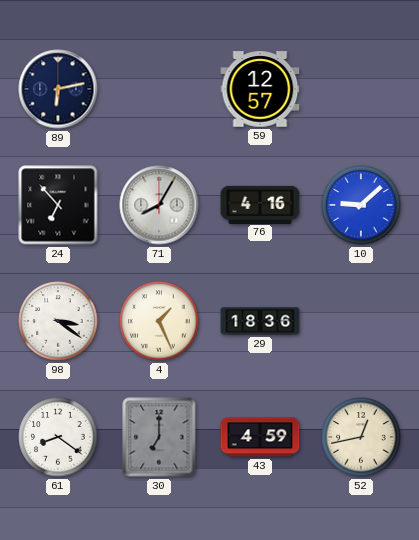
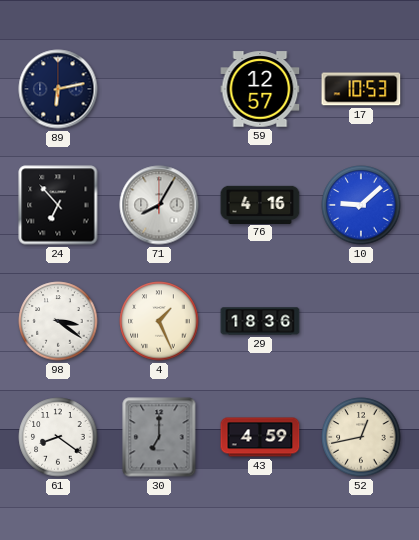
17: none -> 10:53
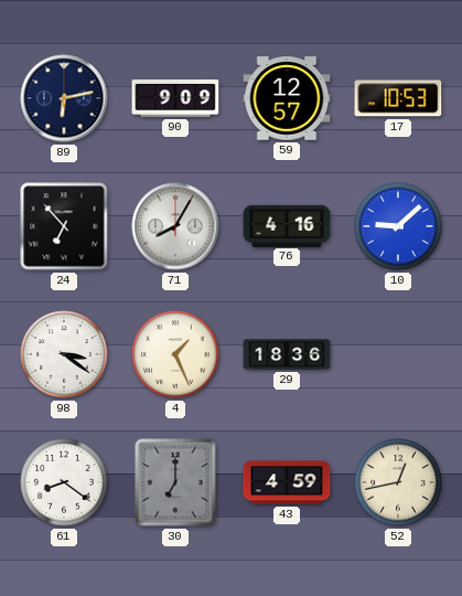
90: none -> 9:09
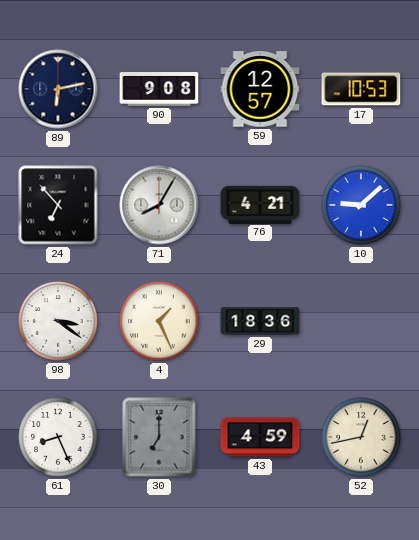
90: 9:09 -> 9:08
76: 4:16 -> 4:21
61: 8:21 -> 8:26
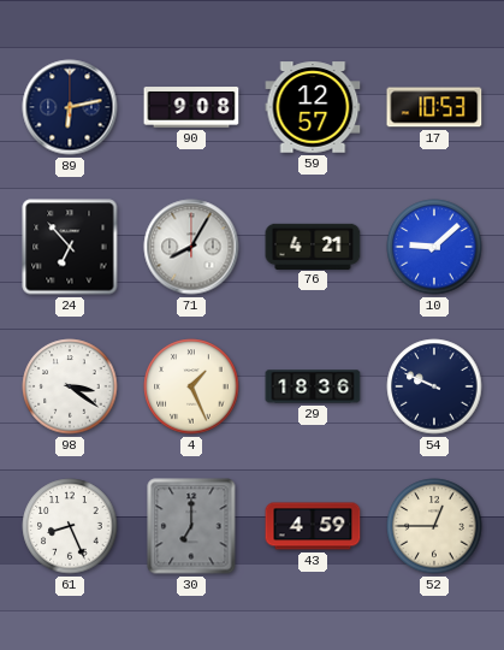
54: none -> 9:49
52: 12:43 -> 12:45
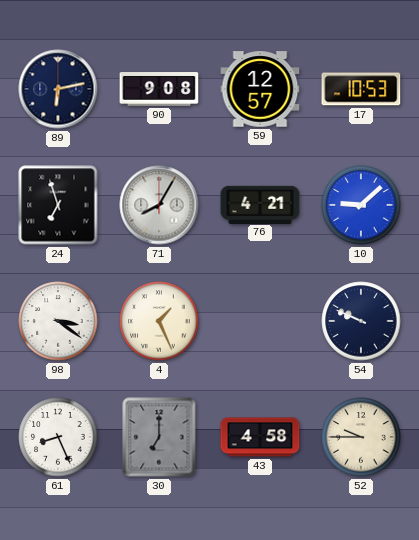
24: 6:53 -> 6:57
29: 18:36 -> none
43: 4:59 -> 4:58
52: 12:45 -> 9:45
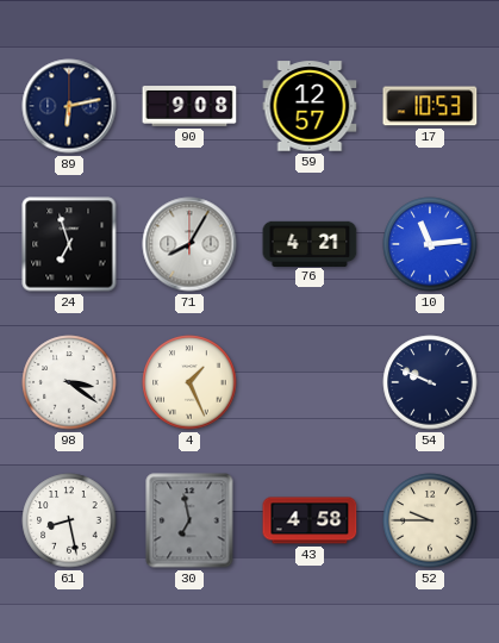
10: 9:08 -> 11:14
61: 8:26 -> 8:28
30: 7:00 -> 6:58
